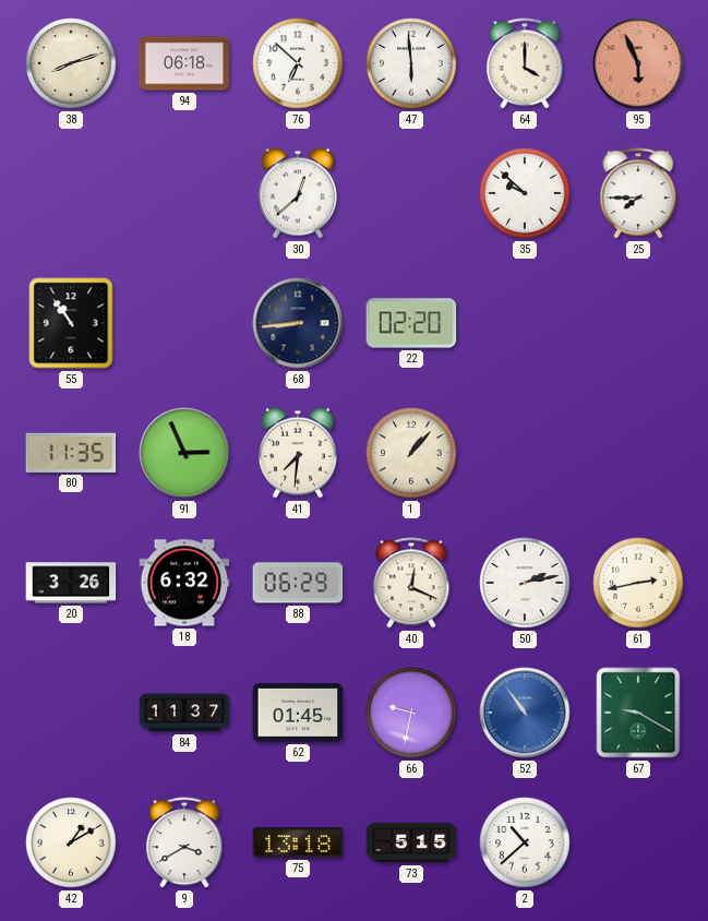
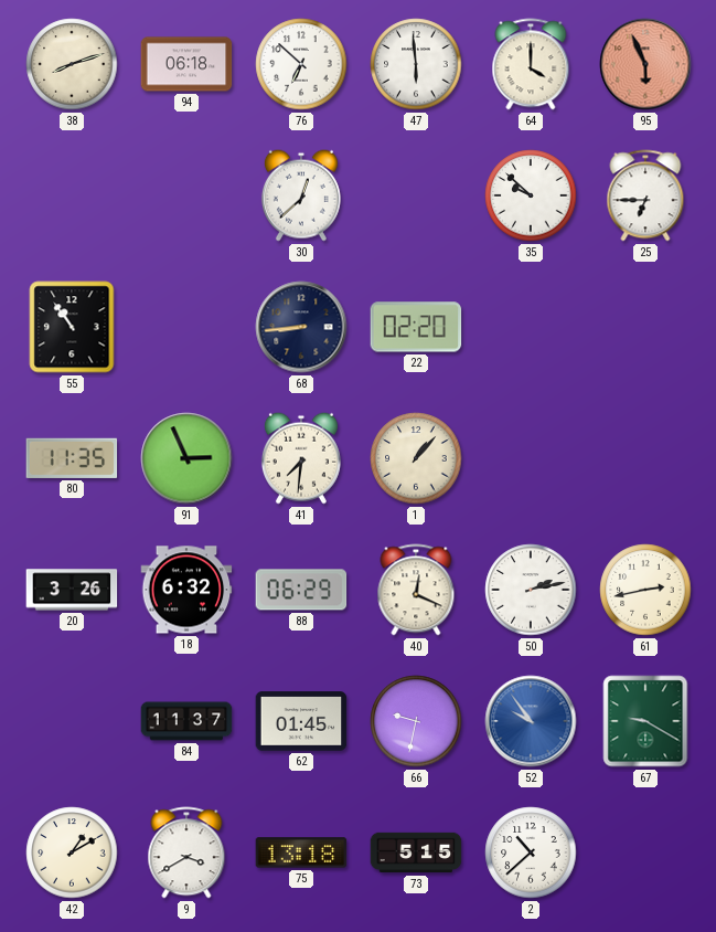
25: 7:45 -> 6:45
52: 10:54 -> 9:54
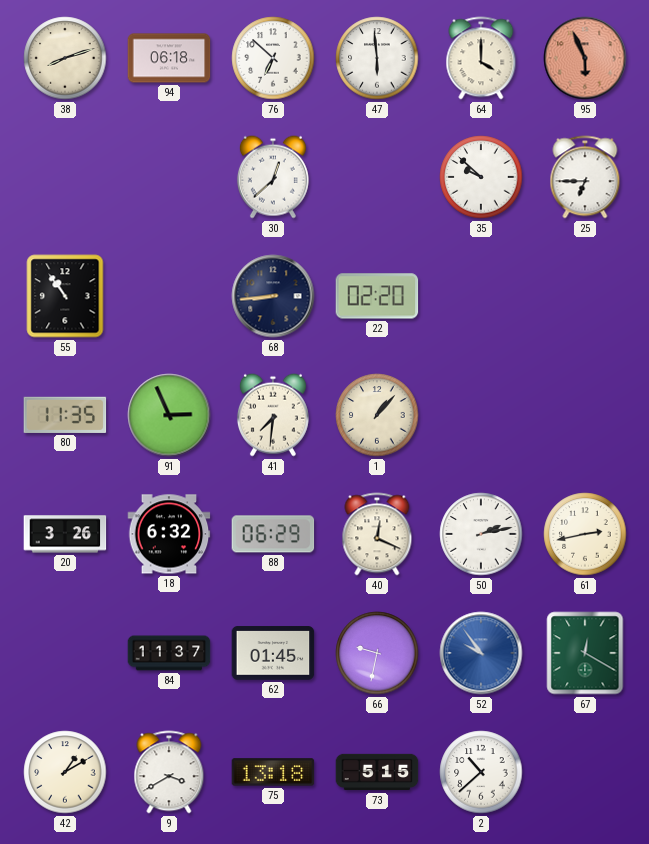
67: 9:20 -> 12:20
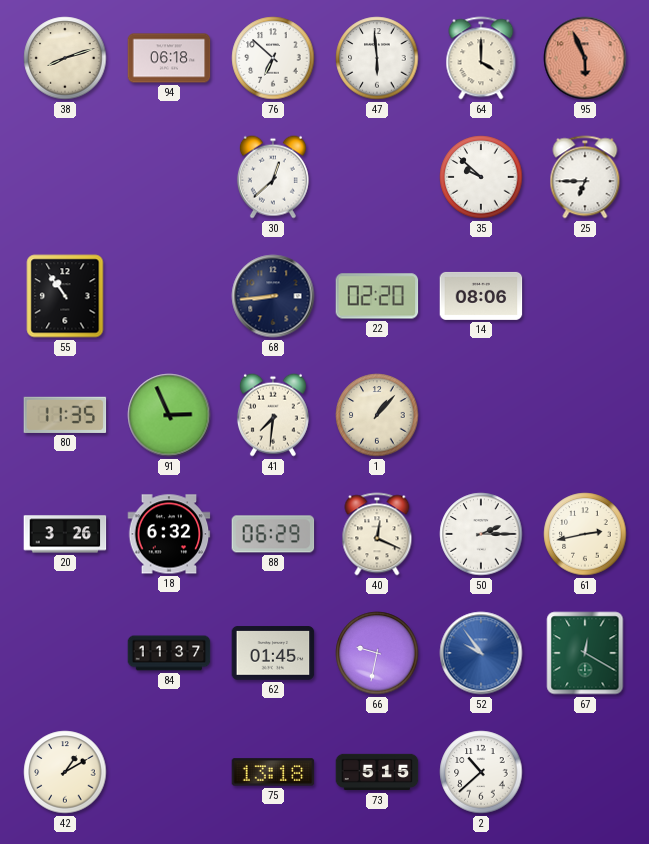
14: none -> 08:06
50: 2:13 -> 2:15
9: 3:40 -> none
